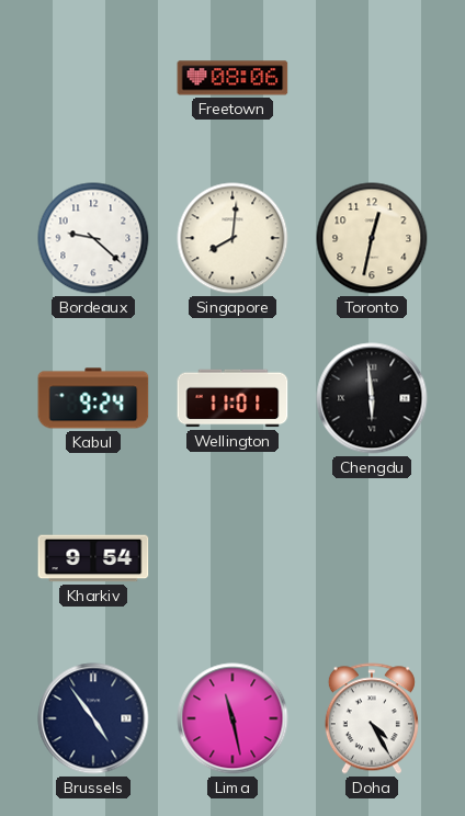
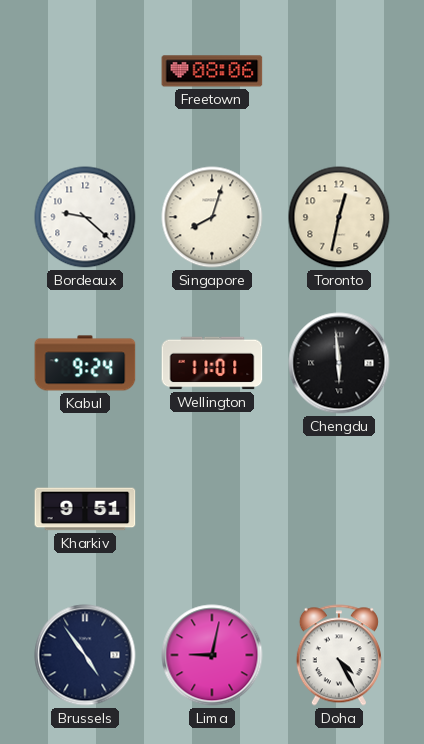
Singapore: 8:01 -> 8:03
Kharkiv: 9:54 -> 9:51
Lima: 11:28 -> 9:02
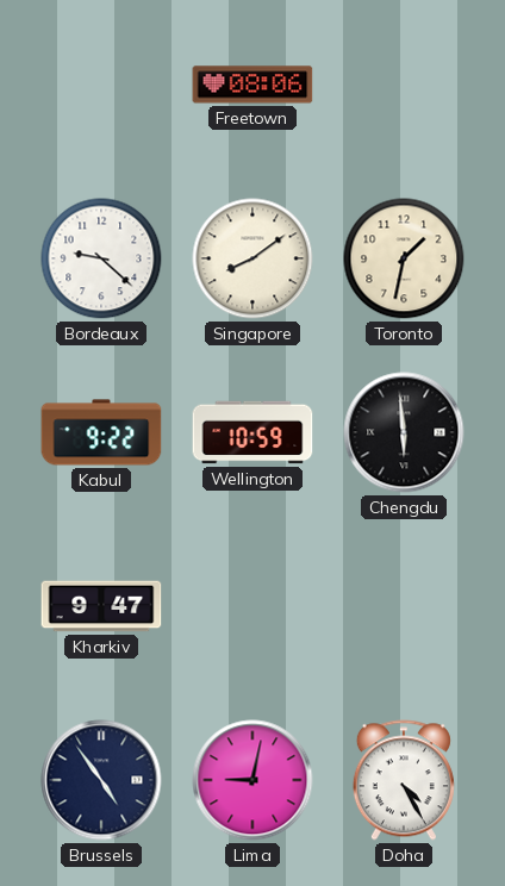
Singapore: 8:03 -> 8:09
Toronto: 12:32 -> 1:32
Kabul: 9:24 -> 9:22
Wellington: 11:01 -> 10:59
Kharkiv: 9:51 -> 9:47
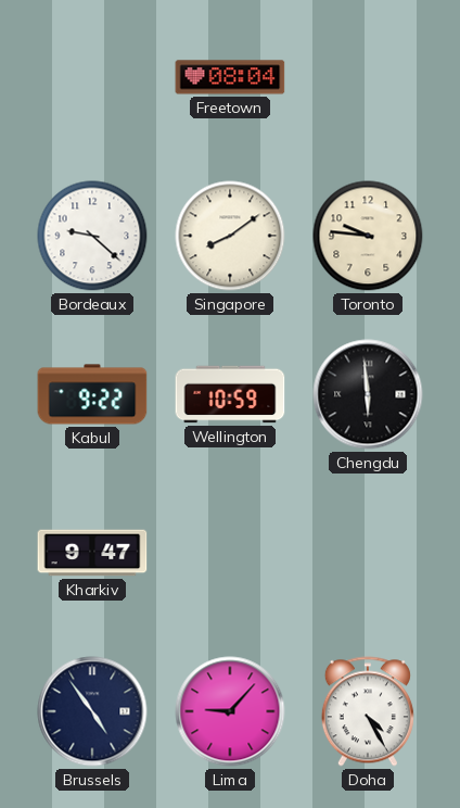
Freetown: 08:06 -> 08:04
Toronto: 1:32 -> 9:46
Lima: 9:02 -> 9:07
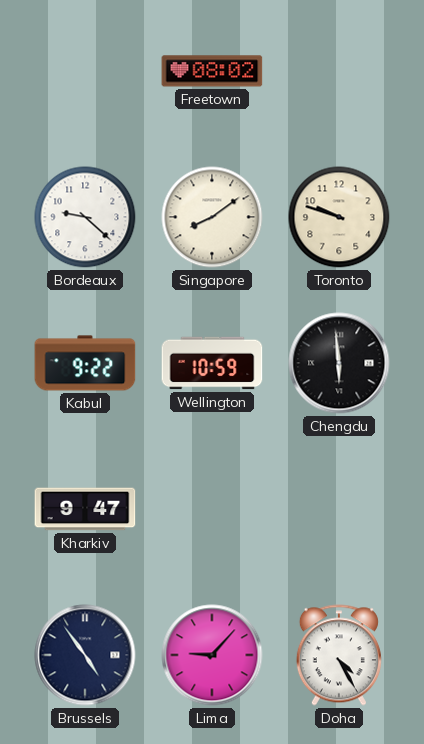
Freetown: 08:04 -> 08:02
Toronto: 9:46 -> 9:48
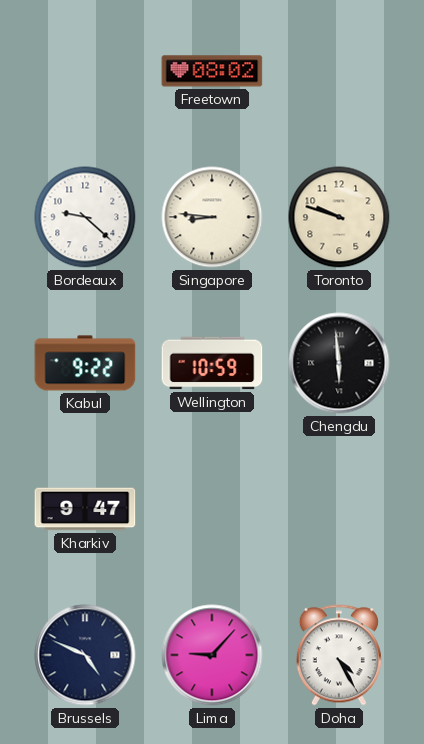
Singapore: 8:09 -> 8:46
Brussels: 4:54 -> 4:49
